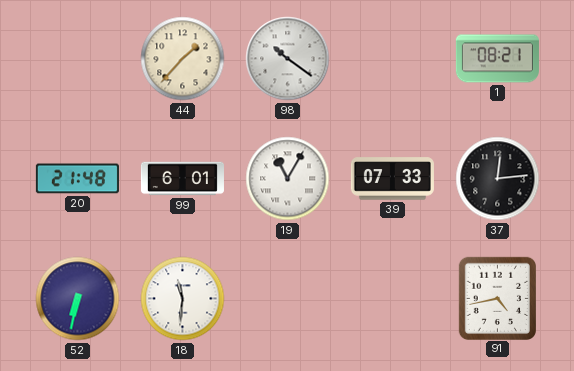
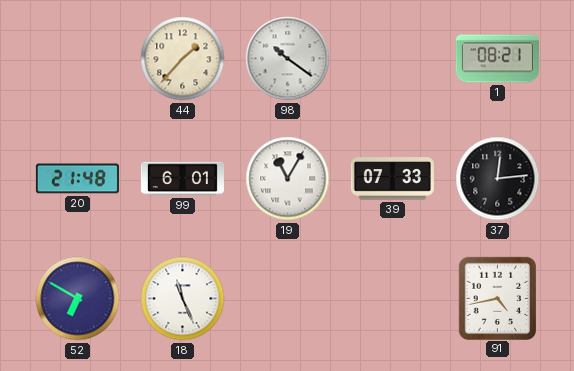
52: 6:32 -> 6:50
18: 11:31 -> 11:26
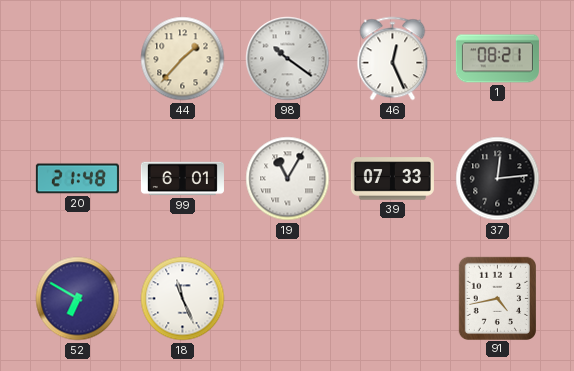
46: none -> 12:26
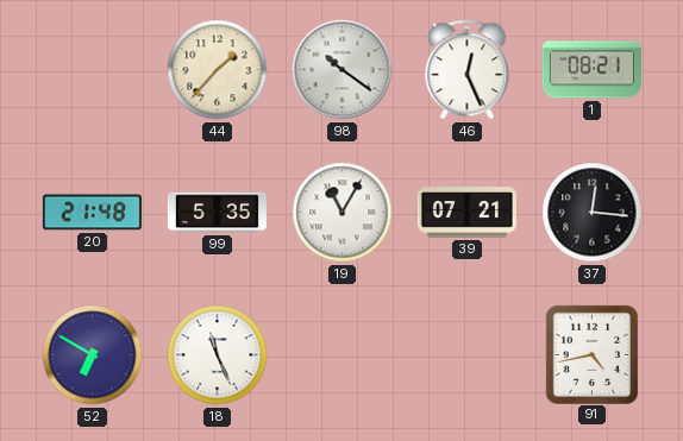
99: 6:01 -> 5:35
39: 07:33 -> 07:21
37: 12:14 -> 12:16
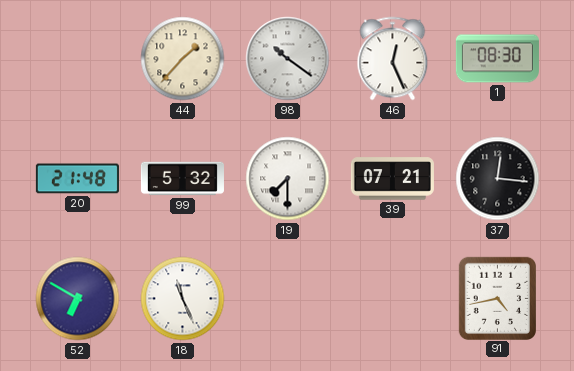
1: 08:21 -> 08:30
99: 5:35 -> 5:32
19: 11:05 -> 7:30
